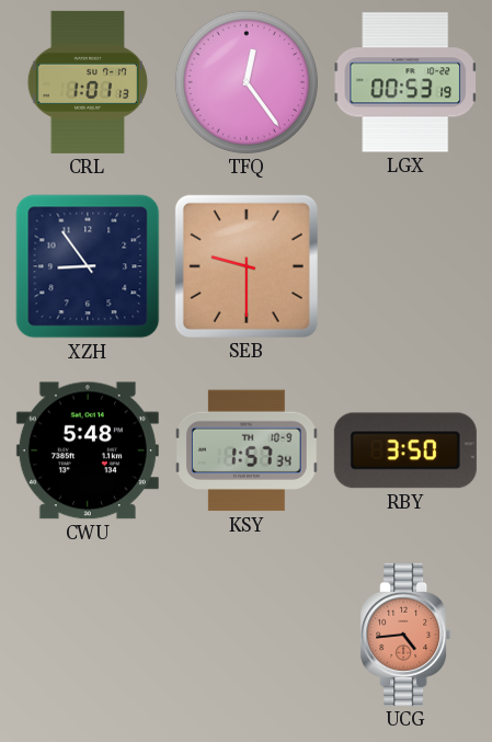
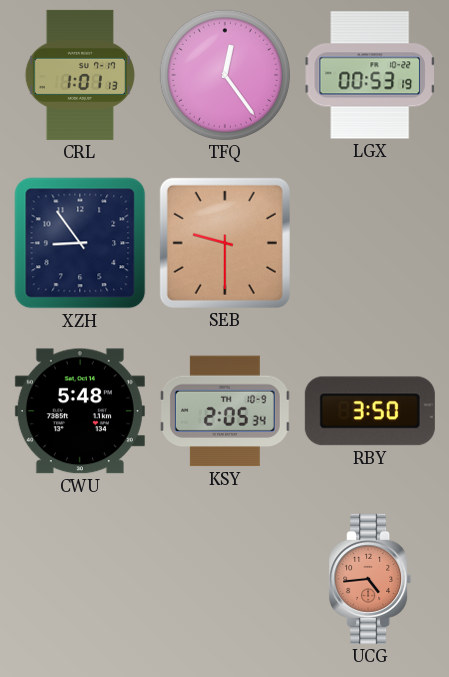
KSY: 1:57 -> 2:05
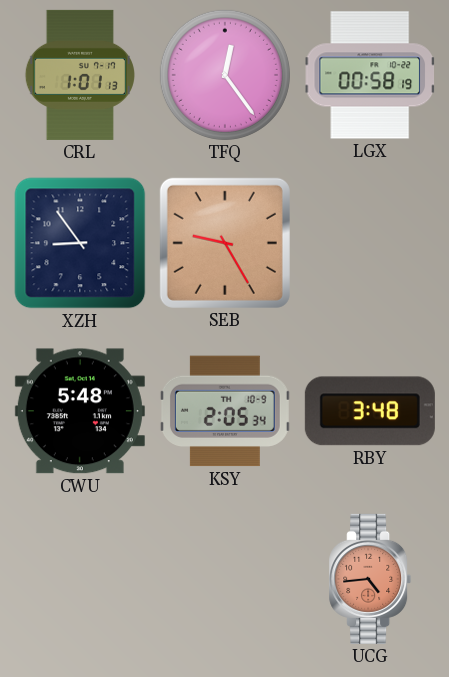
LGX: 00:53 -> 00:58
SEB: 9:30 -> 9:25
RBY: 3:50 -> 3:48
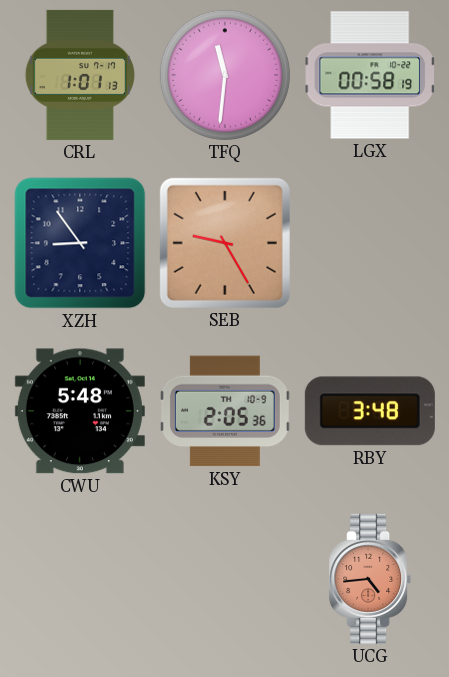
TFQ: 12:24 -> 11:31
KSY: 2:05:34 -> 2:05:36
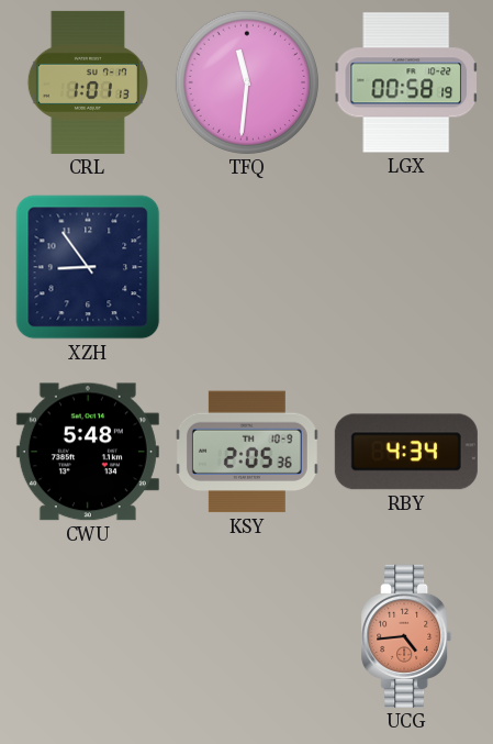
SEB: 9:25 -> none
RBY: 3:48 -> 4:34
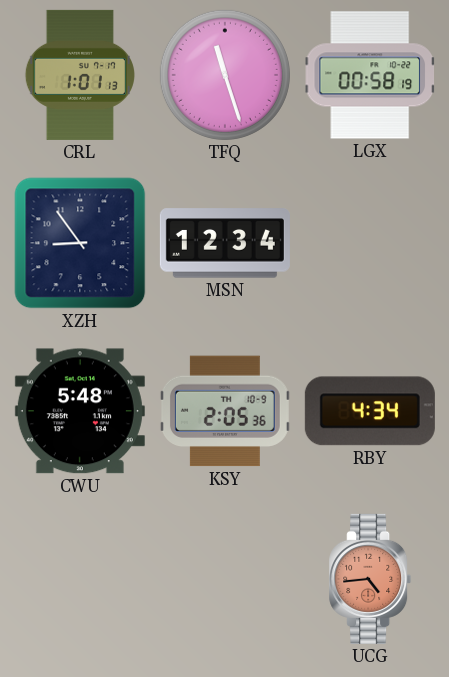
TFQ: 11:31 -> 11:27
MSN: none -> 12:34
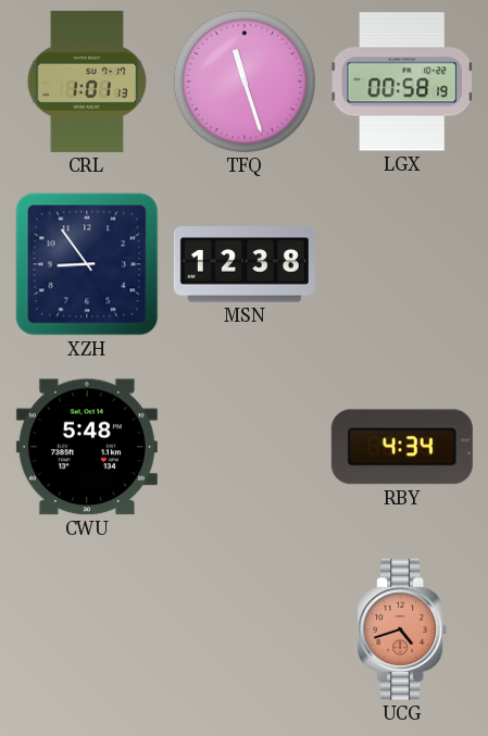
MSN: 12:34 -> 12:38
KSY: 2:05 -> none
UCG: 4:44 -> 4:42
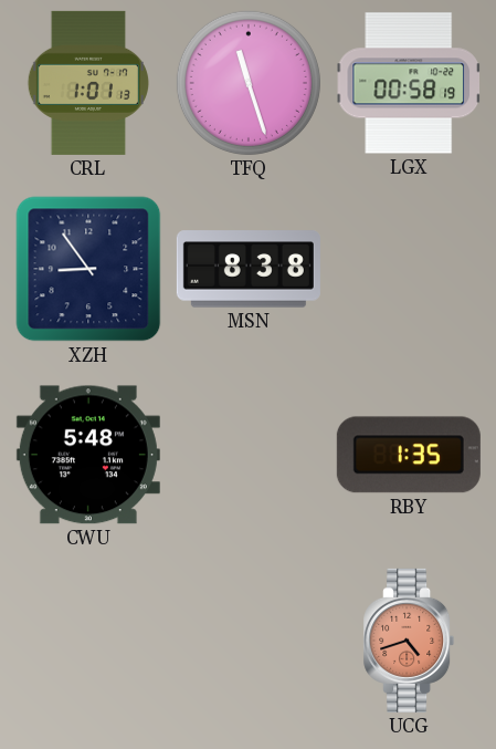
MSN: 12:38 -> 8:38
RBY: 4:34 -> 1:35
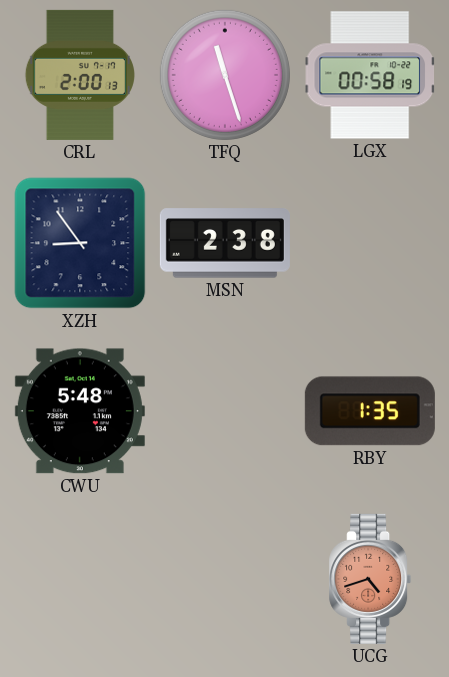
CRL: 1:01 -> 2:00
MSN: 8:38 -> 2:38
